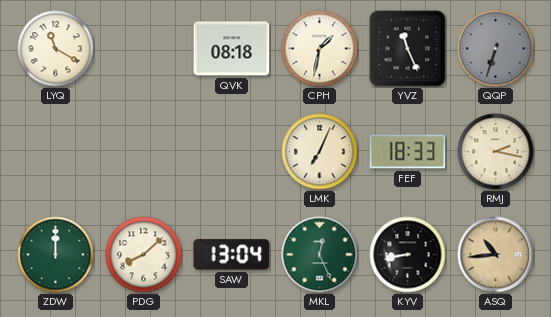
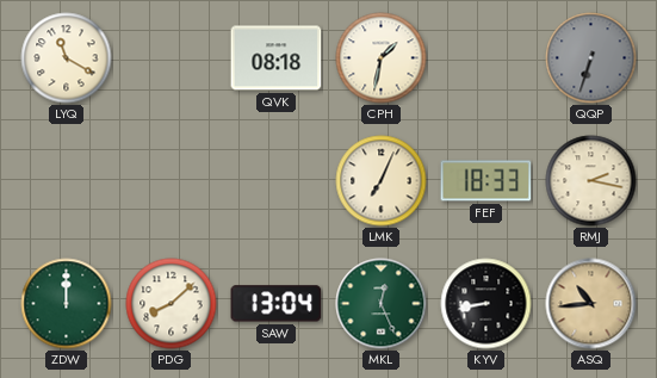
YVZ: 11:26 -> none
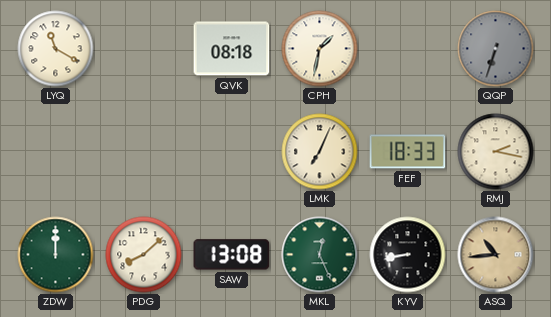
SAW: 13:04 -> 13:08
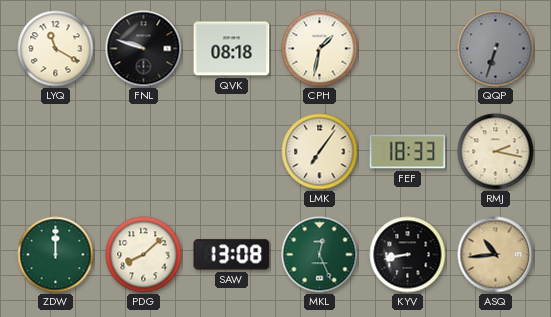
FNL: none -> 9:48
LMK: 7:04 -> 7:06
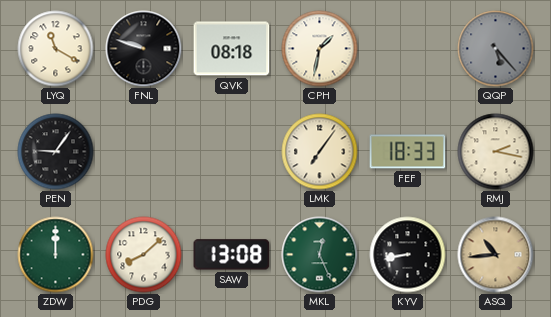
QQP: 6:33 -> 5:23
PEN: none -> 9:06
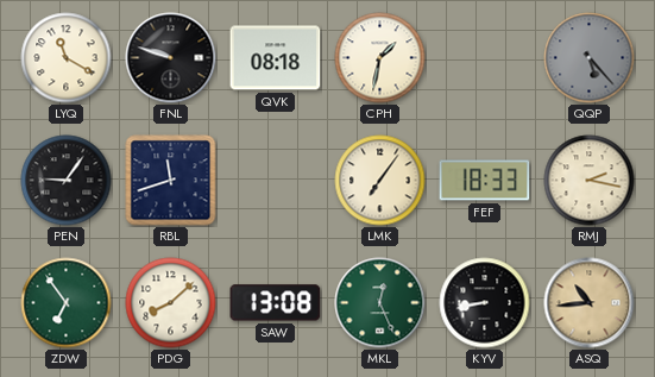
RBL: none -> 11:42
ZDW: 12:00 -> 6:54
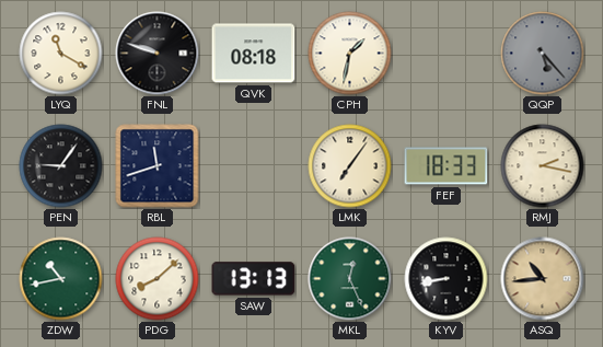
ZDW: 6:54 -> 10:43
SAW: 13:08 -> 13:13
